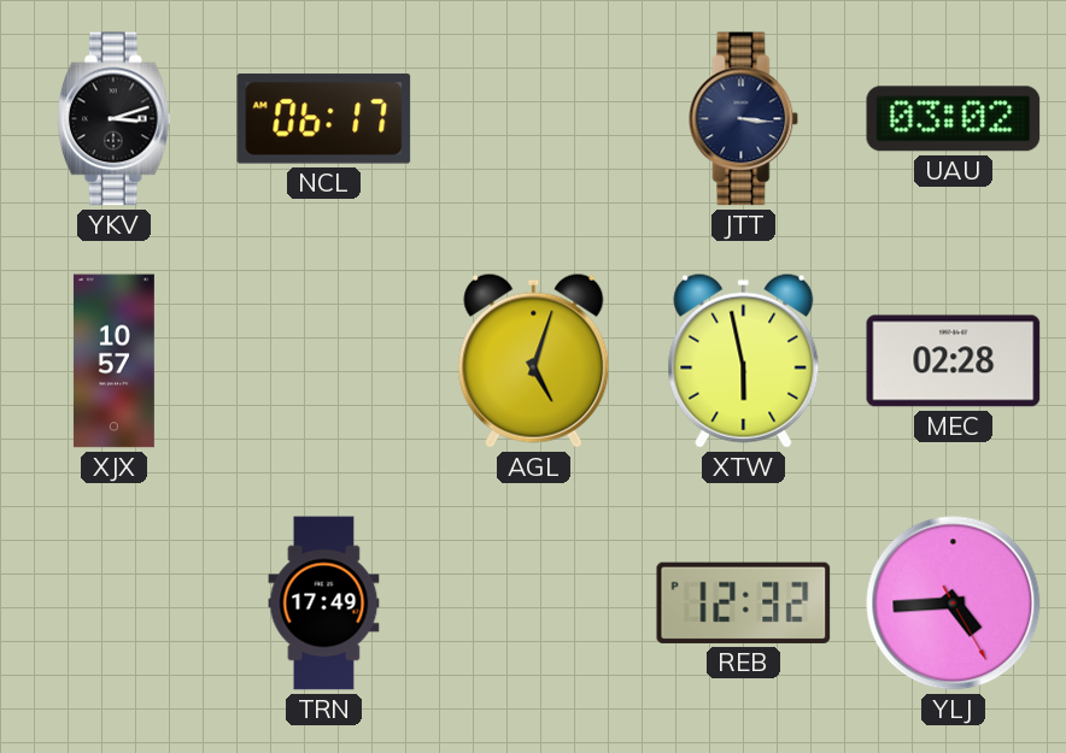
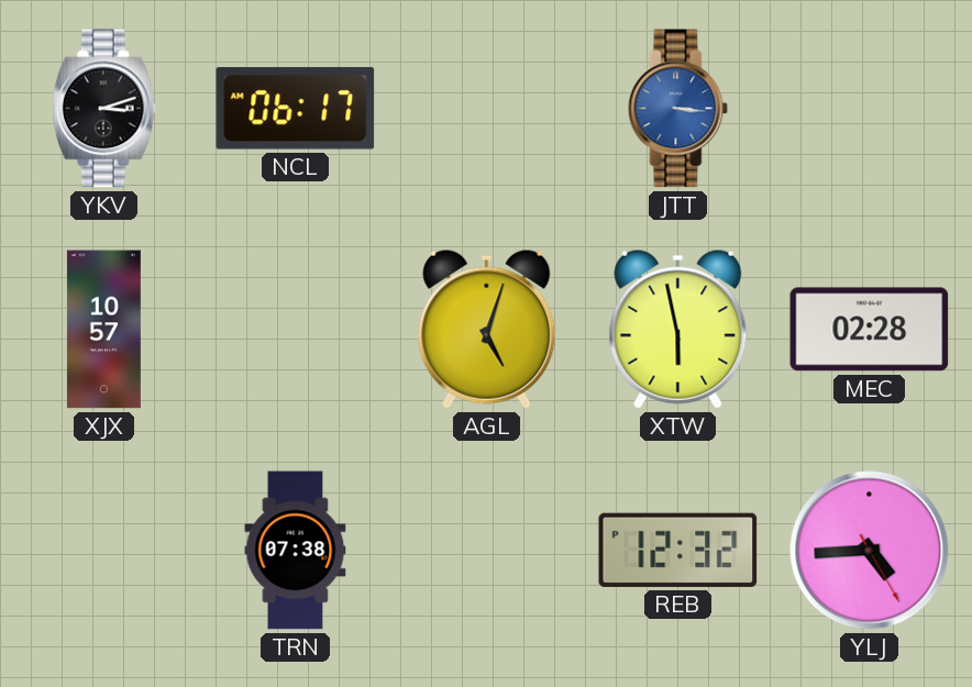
JTT dial: navy -> blue
UAU: 03:02 -> none
TRN: 17:49 -> 07:38
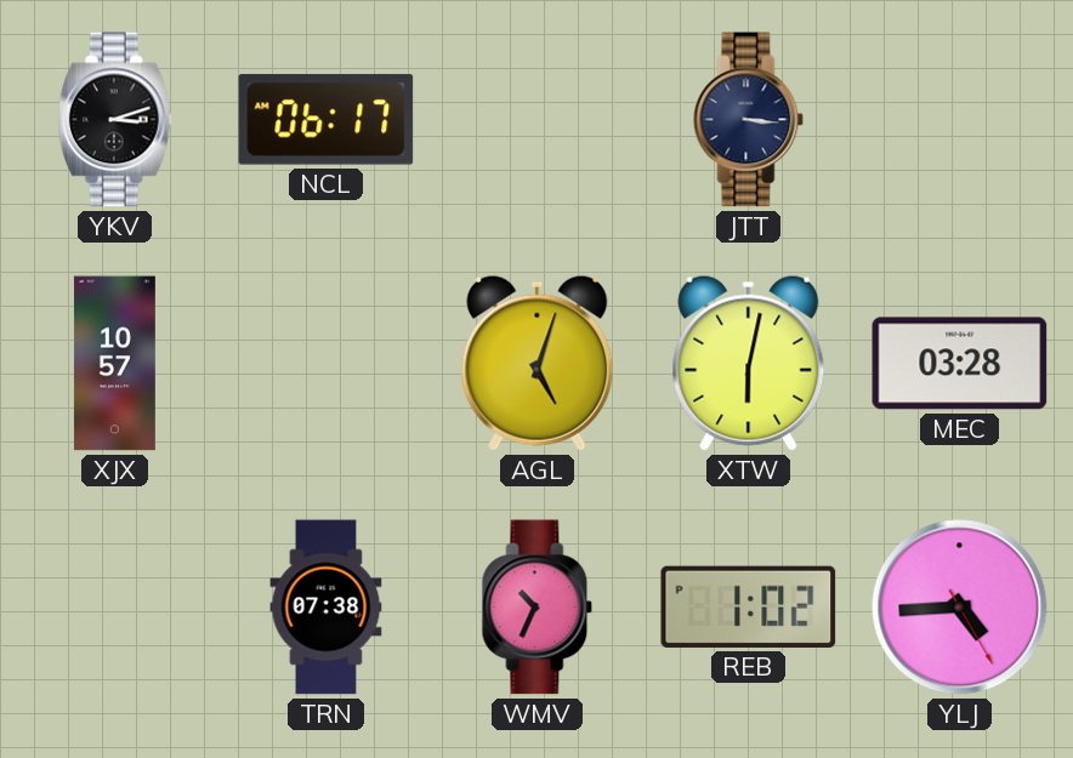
JTT dial: blue -> navy
XTW: 5:58 -> 6:02
MEC: 02:28 -> 03:28
WMV: none -> 10:34
REB: 12:32 -> 1:02
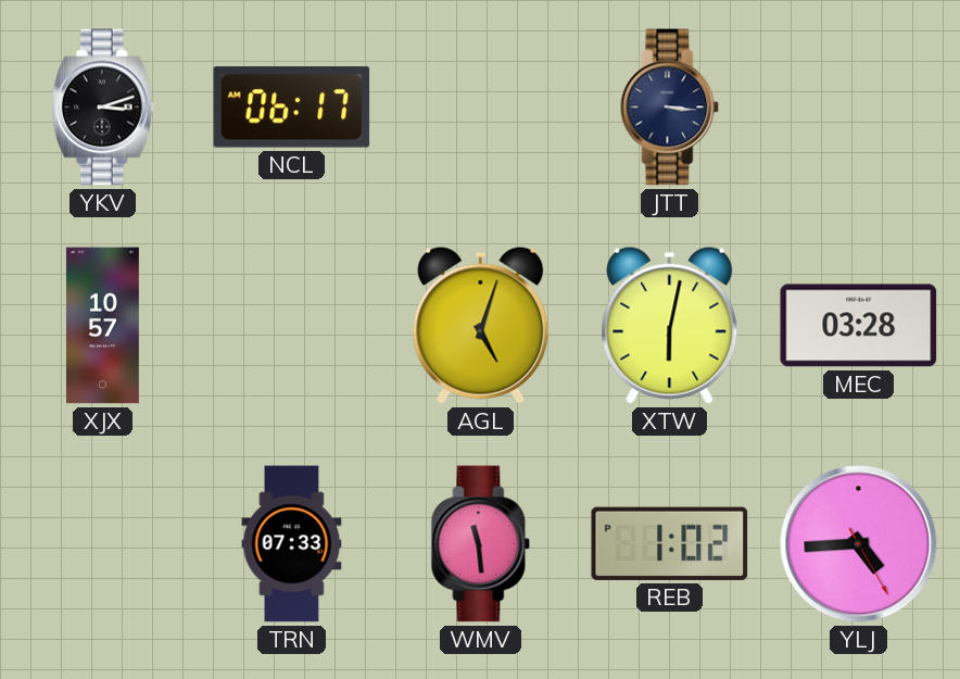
TRN: 07:38 -> 07:33
WMV: 10:34 -> 11:29
